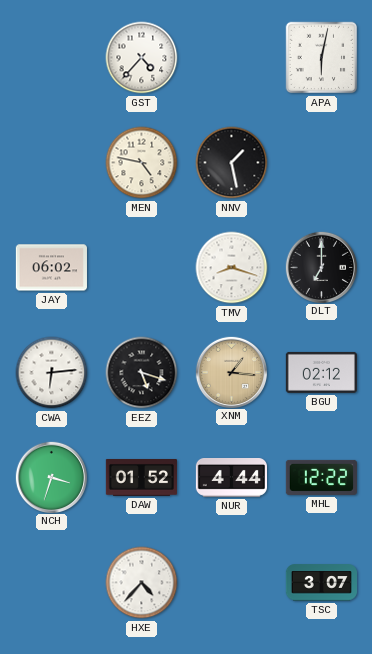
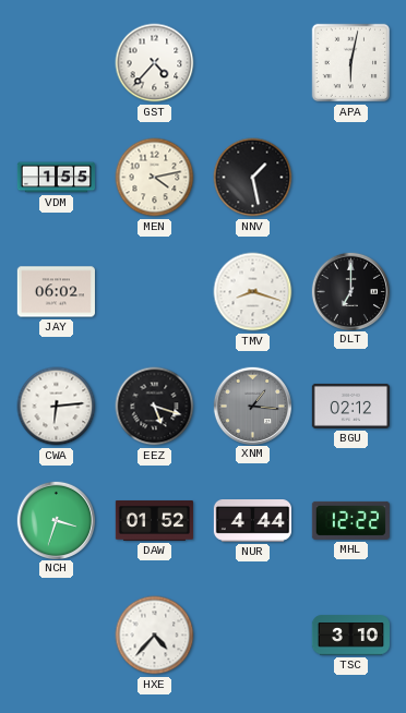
VDM: none -> 1:55
MEN: 4:47 -> 4:13
XNM dial: champagne -> grey
TSC: 3:07 -> 3:10
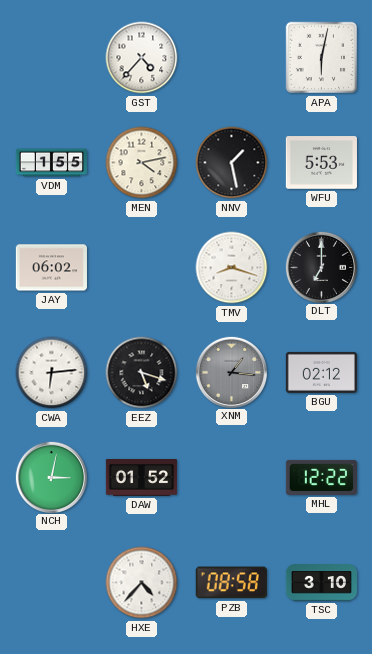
WFU: none -> 5:53
NCH: 3:33 -> 3:02
NUR: 4:44 -> none
PZB: none -> 08:58
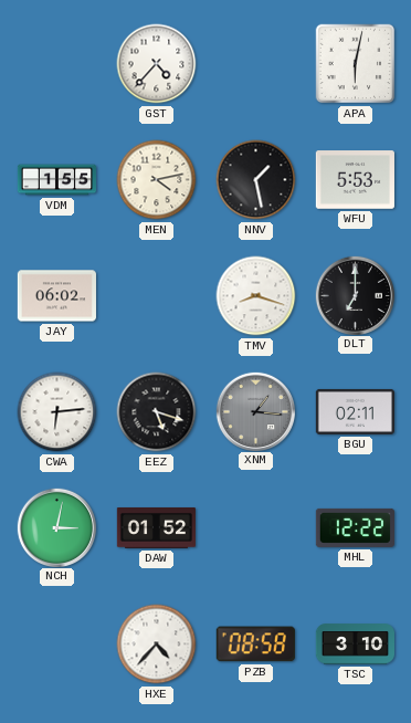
BGU: 02:12 -> 02:11
